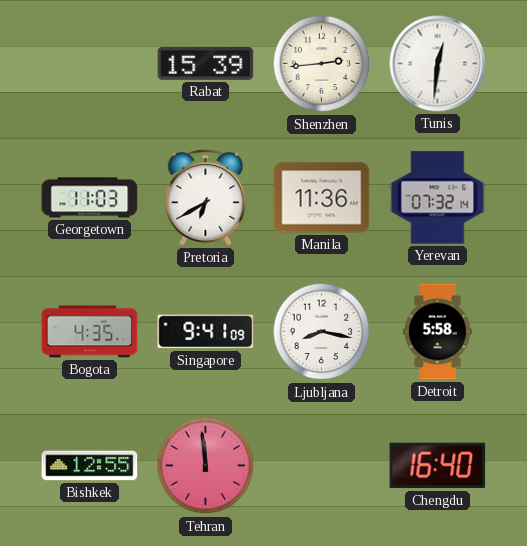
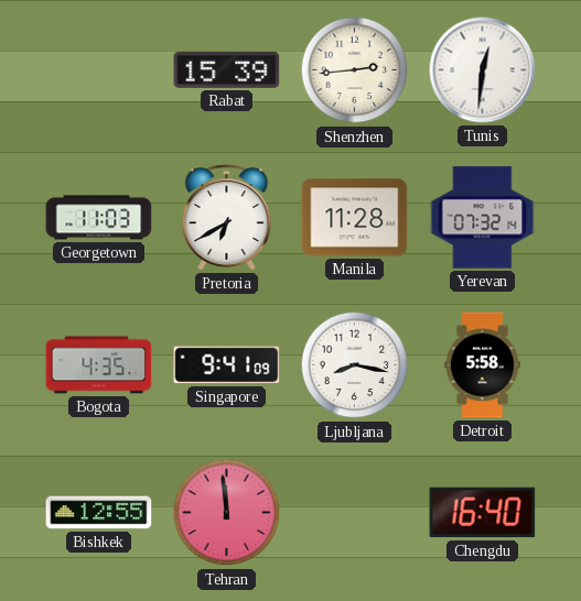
Manila: 11:36 -> 11:28
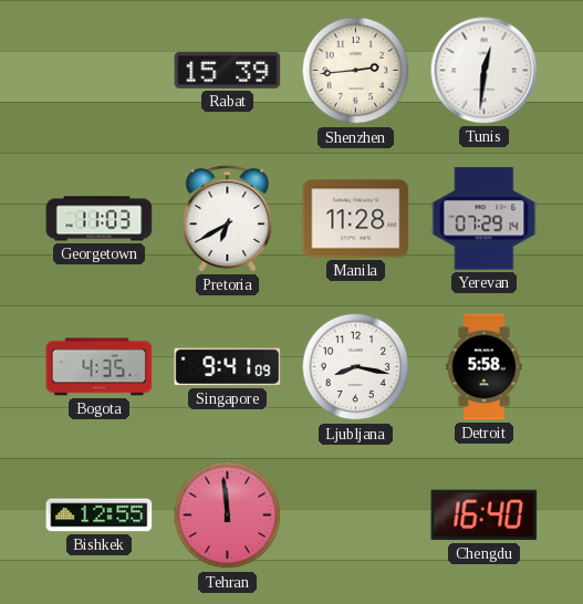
Yerevan: 07:32 -> 07:29
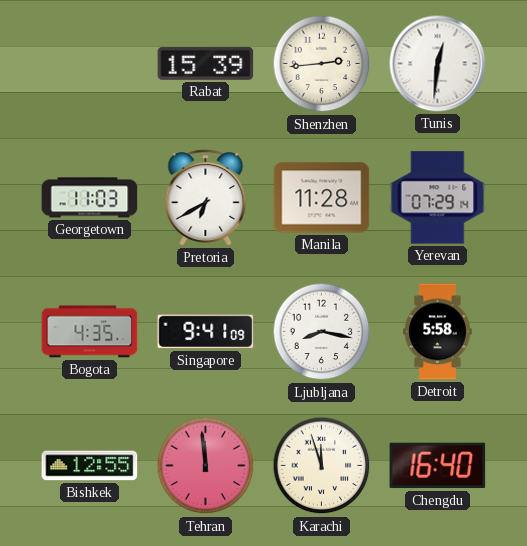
Karachi: none -> 11:57
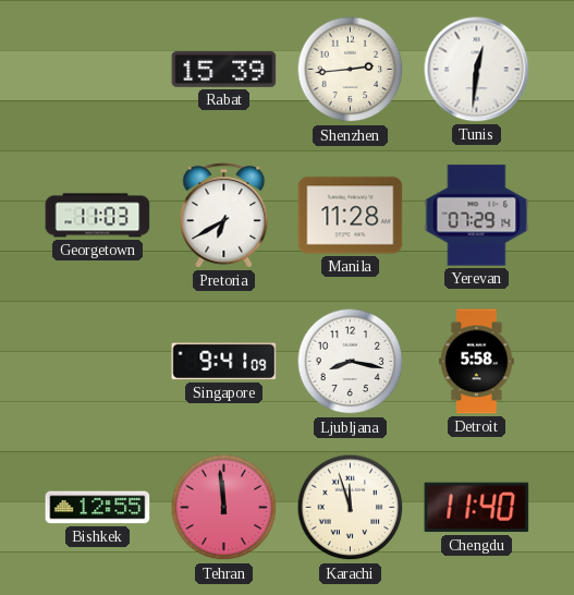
Bogota: 4:35 -> none
Chengdu: 16:40 -> 11:40
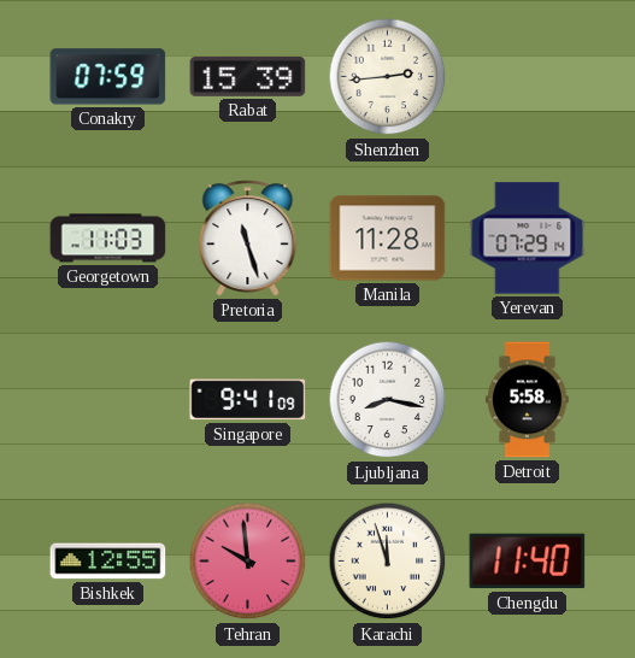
Conakry: none -> 07:59
Tunis: 12:31 -> none
Pretoria: 6:40 -> 11:27
Tehran: 11:59 -> 9:59
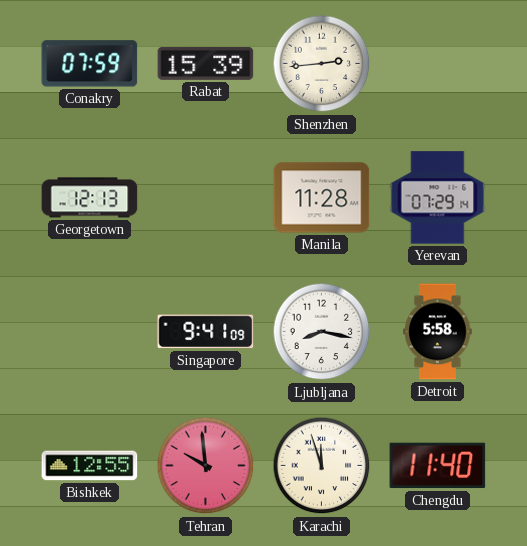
Georgetown: 11:03 -> 12:13
Pretoria: 11:27 -> none
